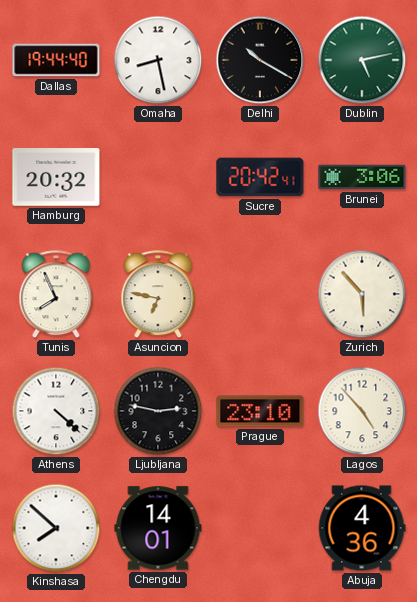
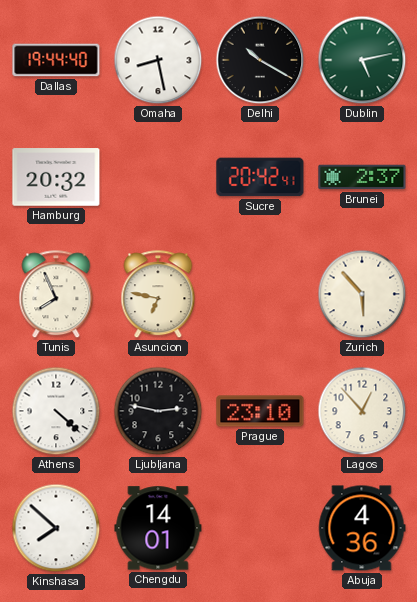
Brunei: 3:06 -> 2:37
Lagos: 4:53 -> 12:53
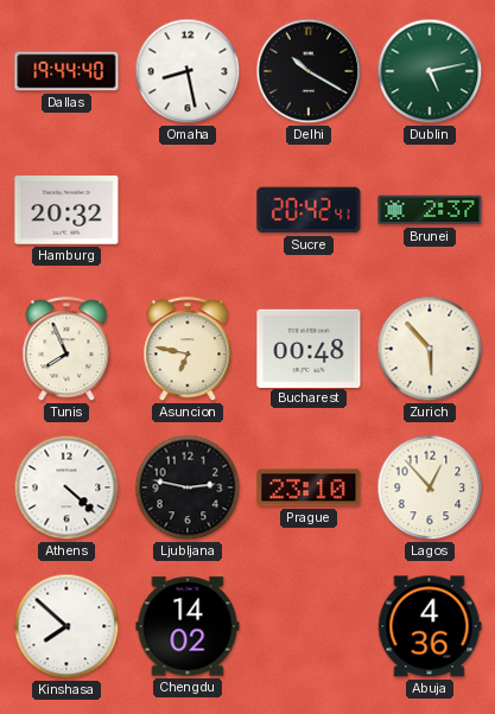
Bucharest: none -> 00:48
Chengdu: 14:01 -> 14:02
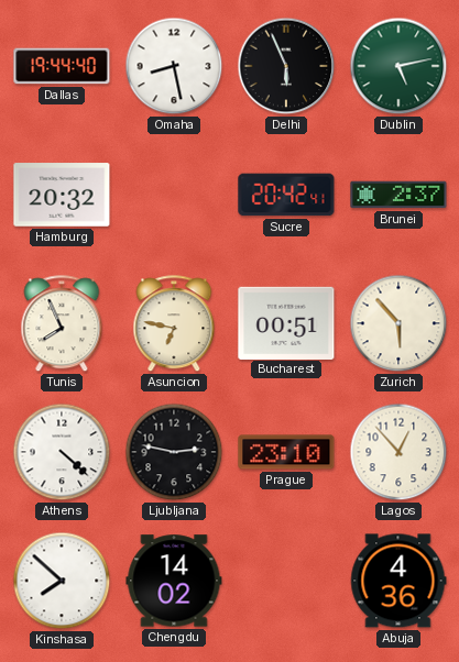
Delhi: 10:20 -> 5:56
Bucharest: 00:48 -> 00:51
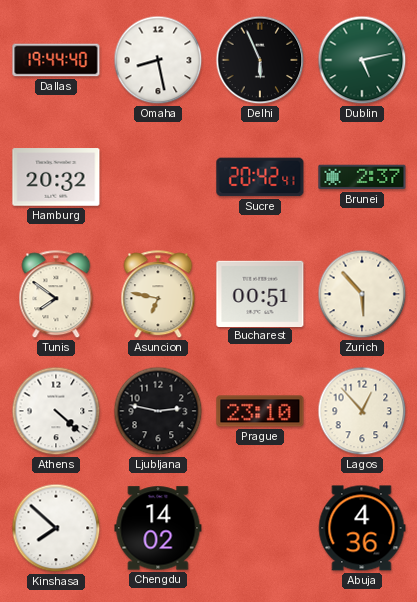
Tunis: 7:56 -> 7:51
